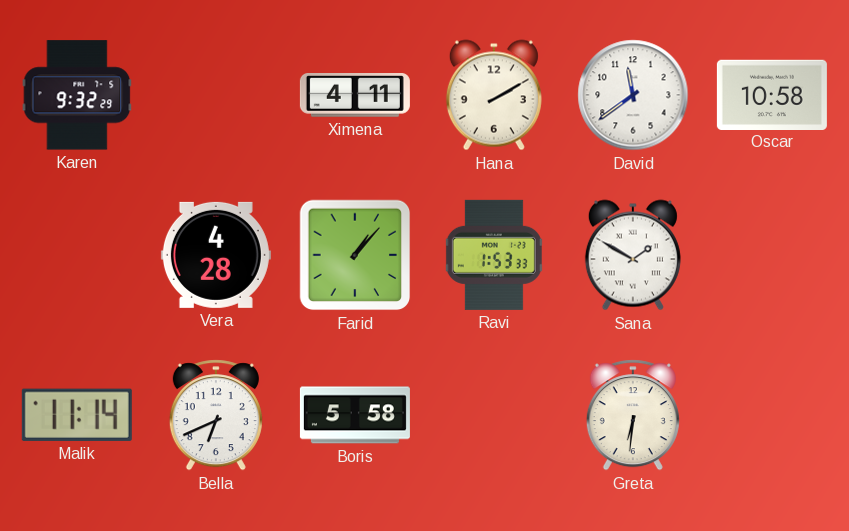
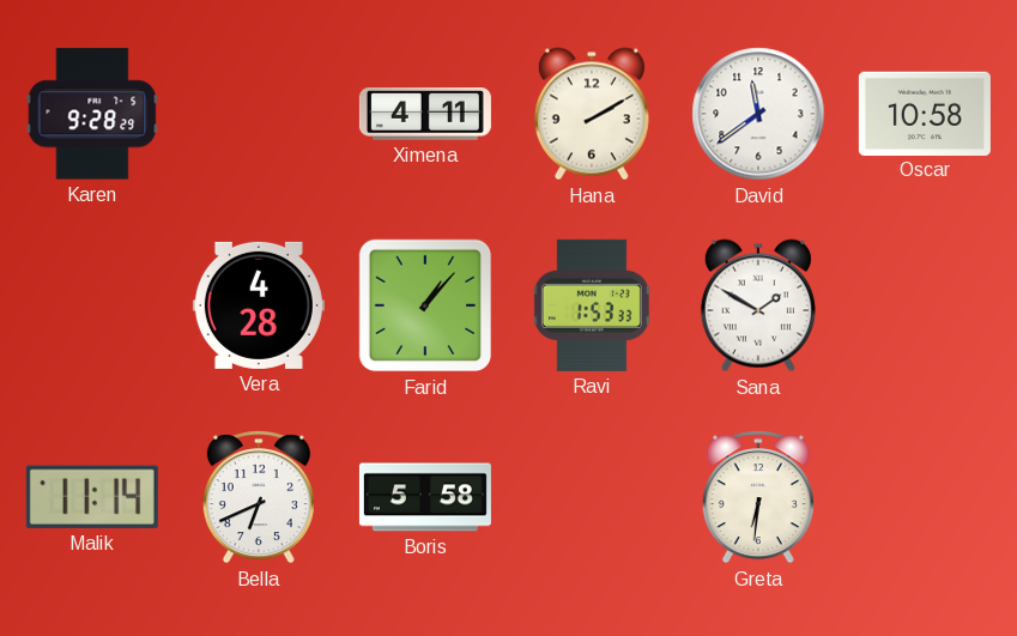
Karen: 9:32 -> 9:28
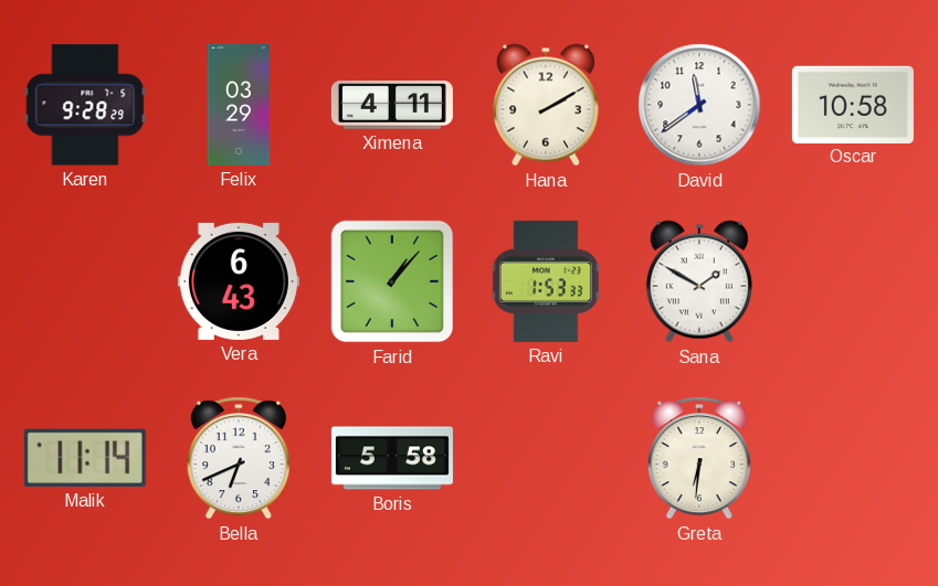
Felix: none -> 03:29
Vera: 4:28 -> 6:43
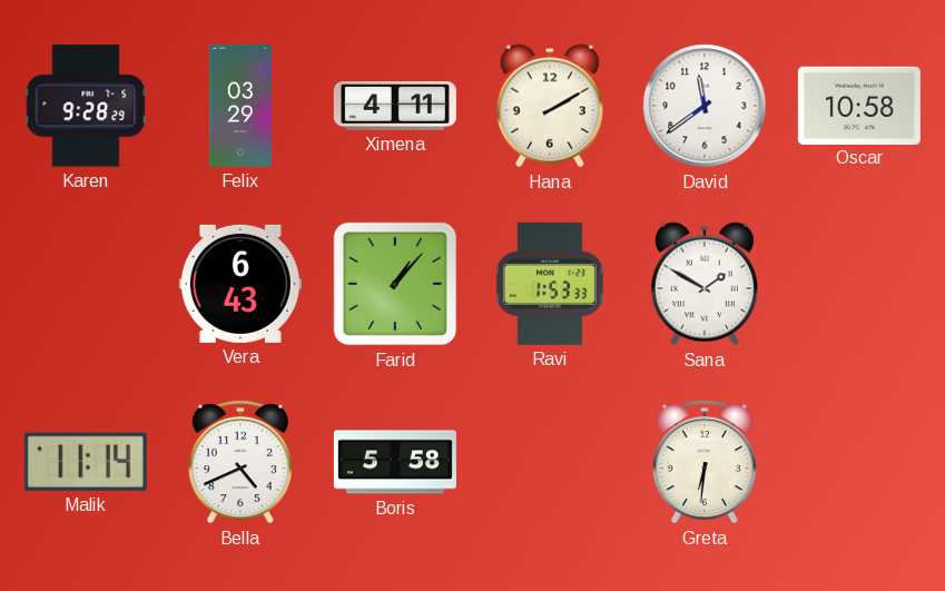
Bella: 6:41 -> 4:41
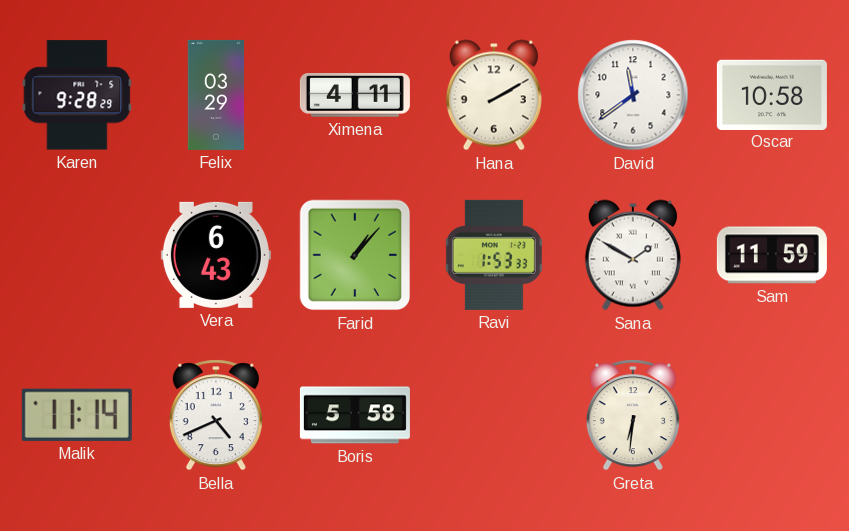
Sam: none -> 11:59
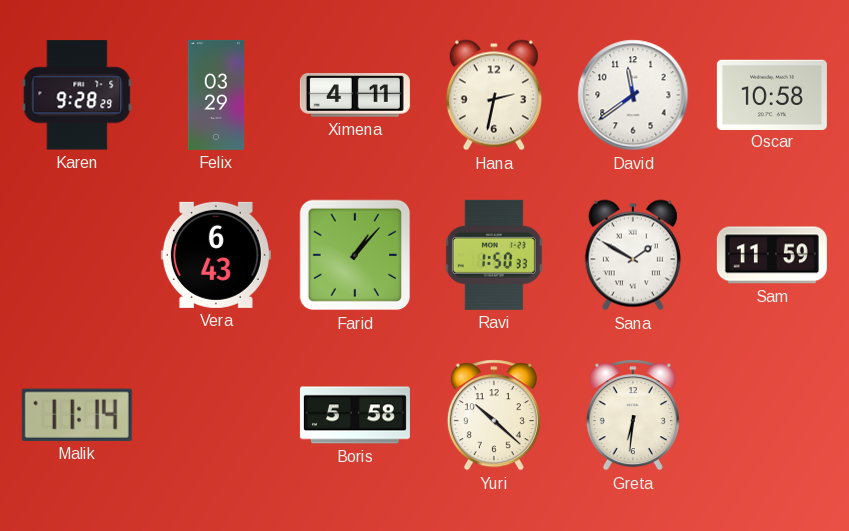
Hana: 2:10 -> 2:32
Ravi: 1:53 -> 1:50
Bella: 4:41 -> none
Yuri: none -> 10:22
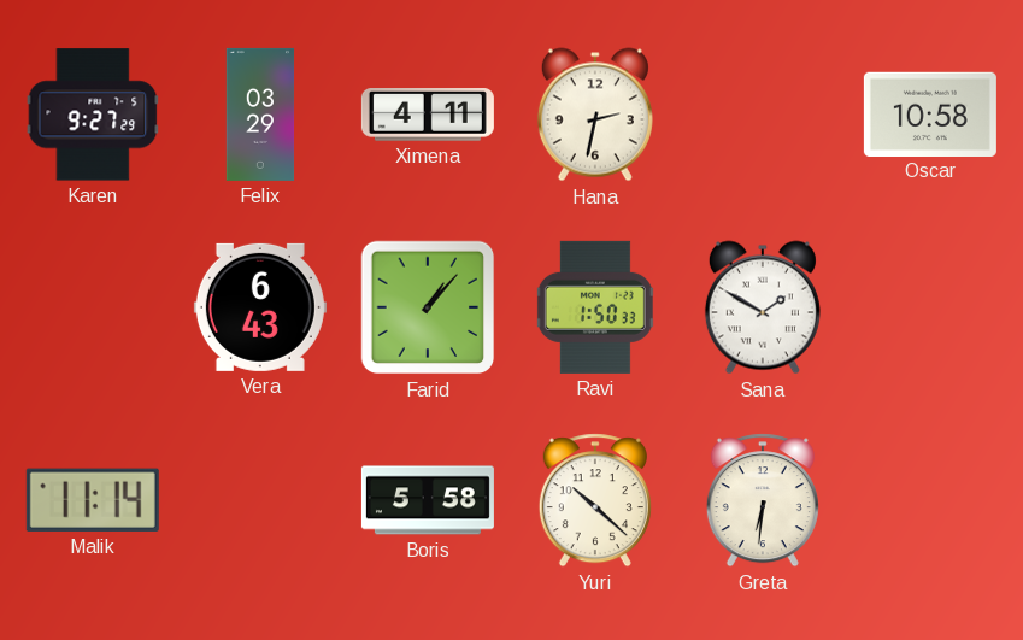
Karen: 9:28 -> 9:27
David: 11:39 -> none
Sam: 11:59 -> none
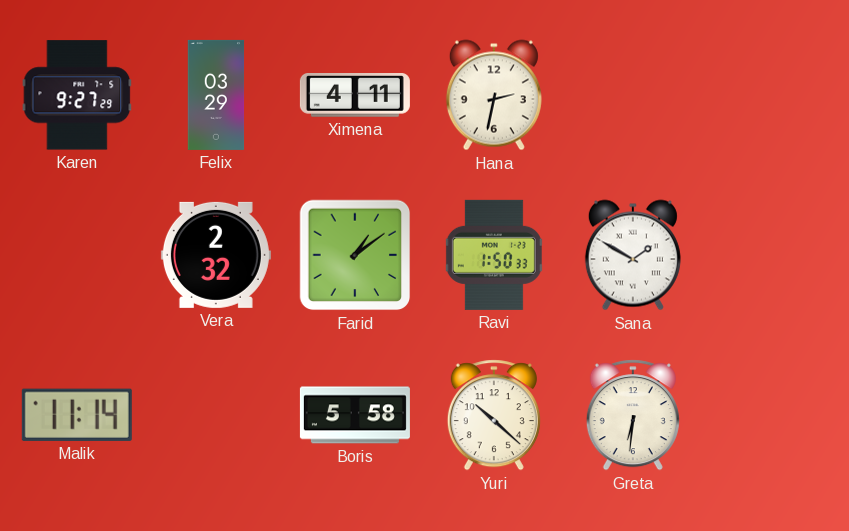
Oscar: 10:58 -> none
Vera: 6:43 -> 2:32
Farid: 1:07 -> 1:09
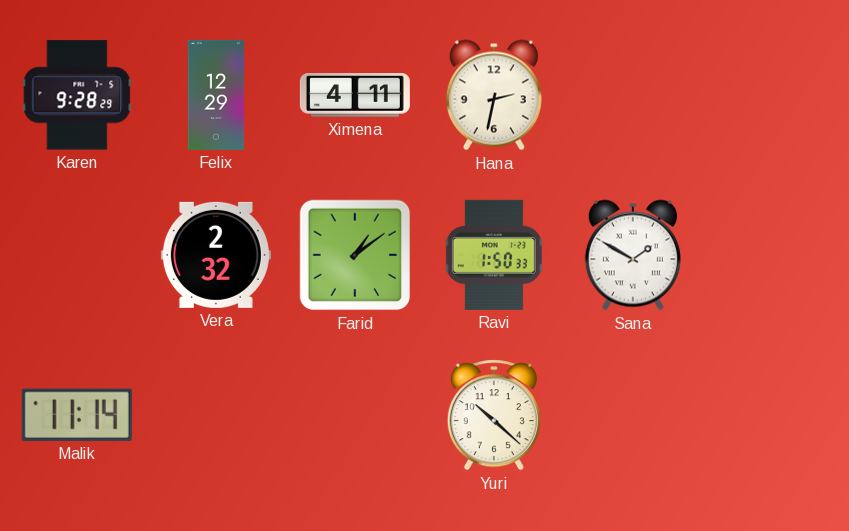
Karen: 9:27 -> 9:28
Felix: 03:29 -> 12:29
Boris: 5:58 -> none
Greta: 6:31 -> none
